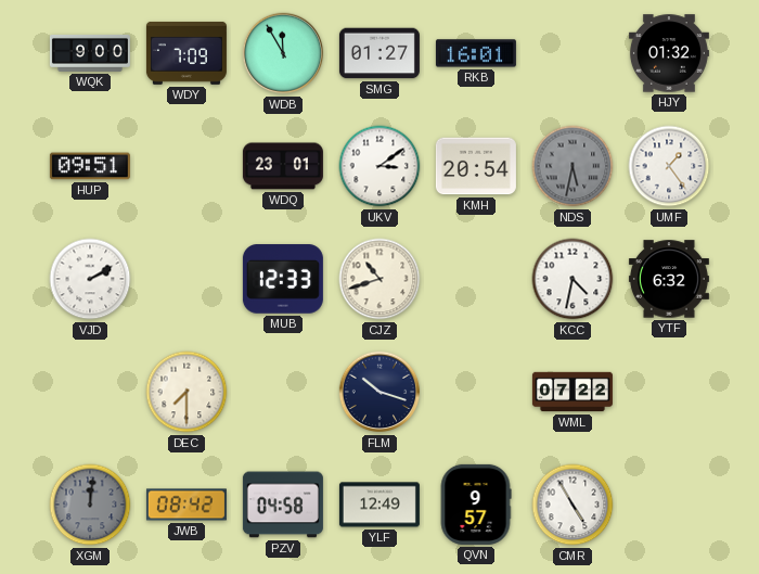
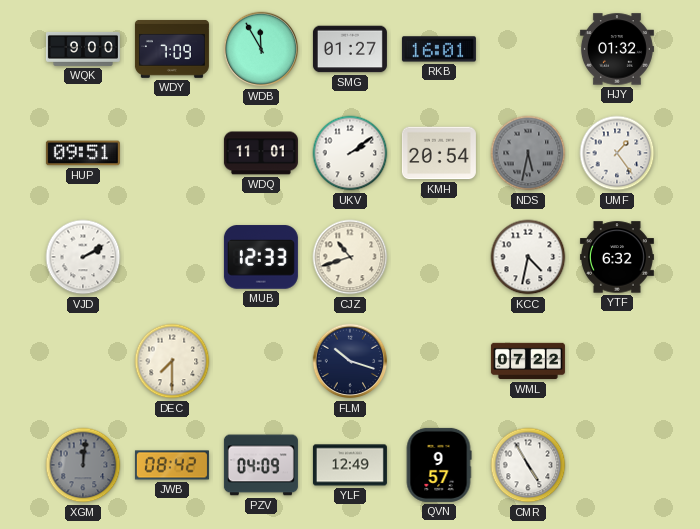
WDQ: 23:01 -> 11:01
UKV: 3:09 -> 2:09
PZV: 04:58 -> 04:09
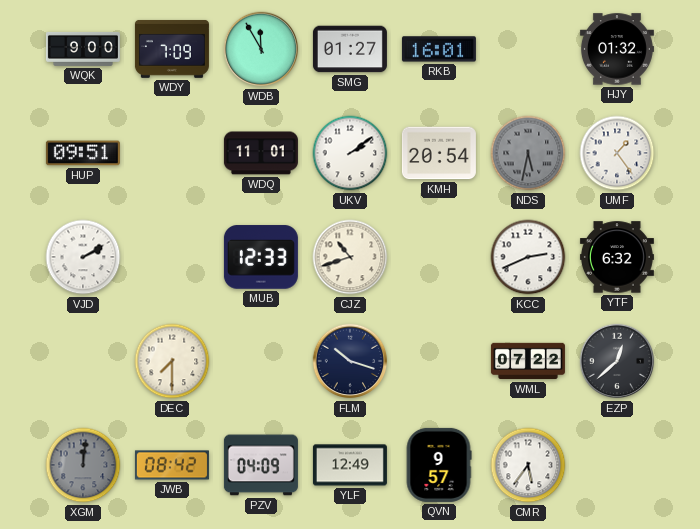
KCC: 4:32 -> 2:41
EZP: none -> 12:38
CMR: 4:55 -> 5:36
